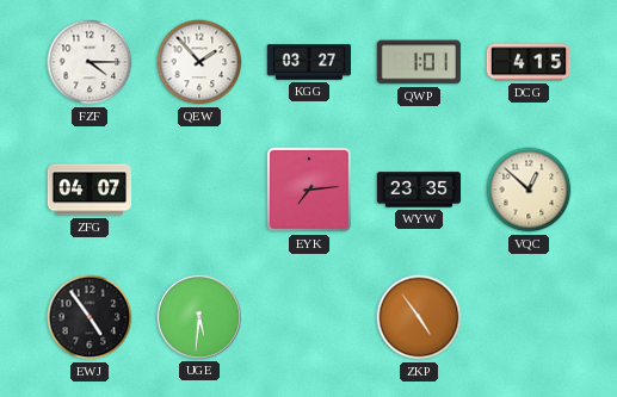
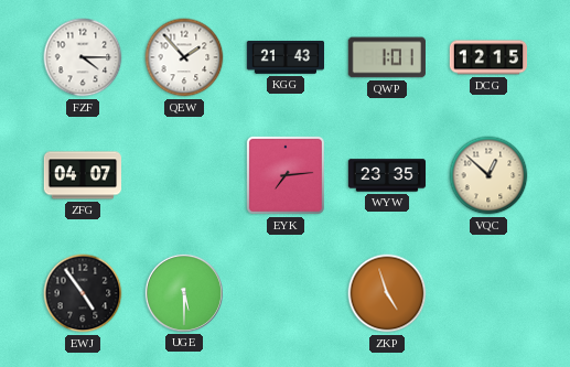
KGG: 03:27 -> 21:43
DCG: 4:15 -> 12:15
UGE: 5:31 -> 5:30
ZKP: 4:54 -> 4:57
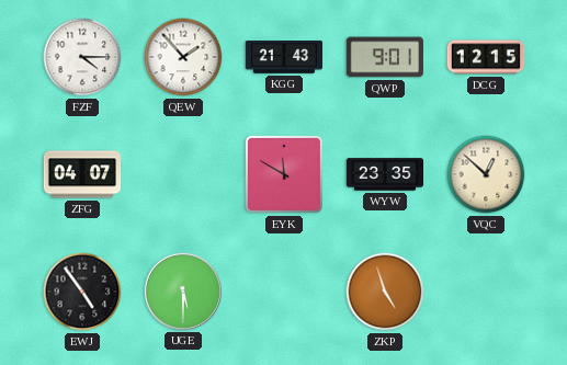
QWP: 1:01 -> 9:01
EYK: 7:14 -> 11:50
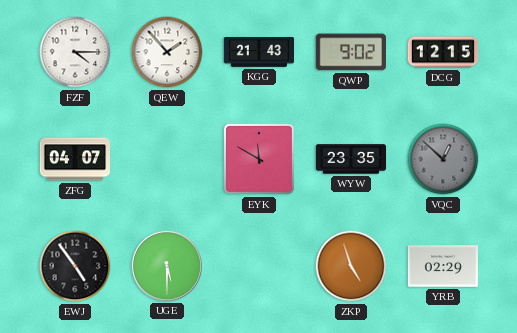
QWP: 9:01 -> 9:02
VQC dial: cream -> grey
YRB: none -> 02:29
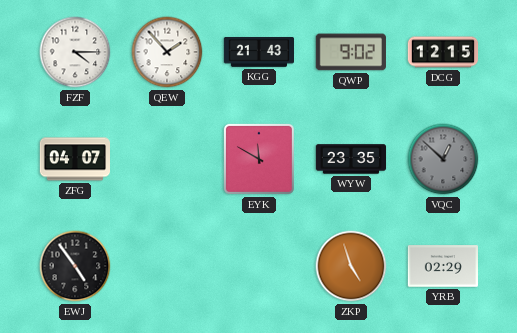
UGE: 5:30 -> none
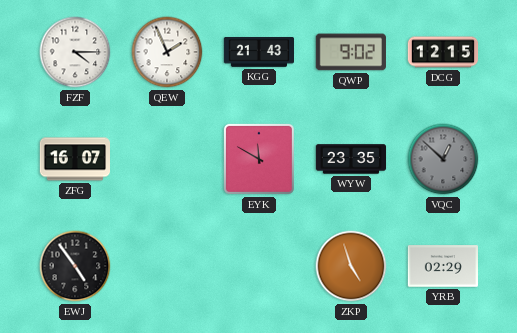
QEW: 1:53 -> 1:56
ZFG: 04:07 -> 16:07
